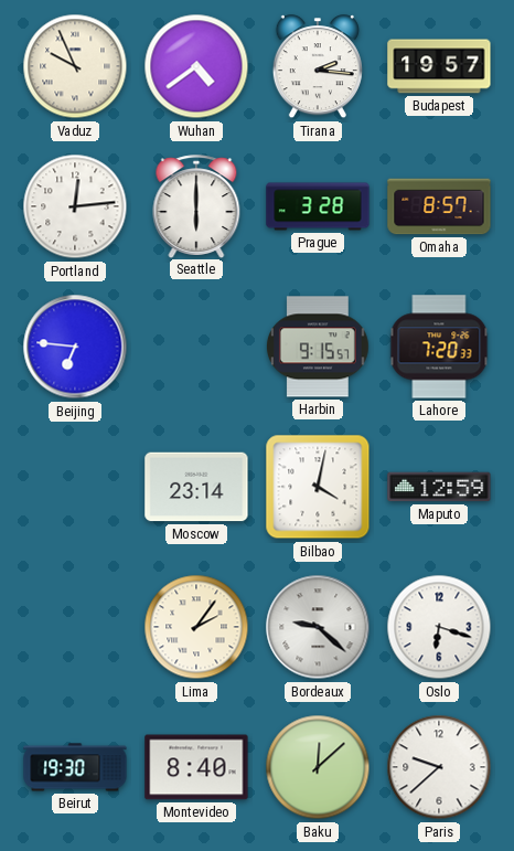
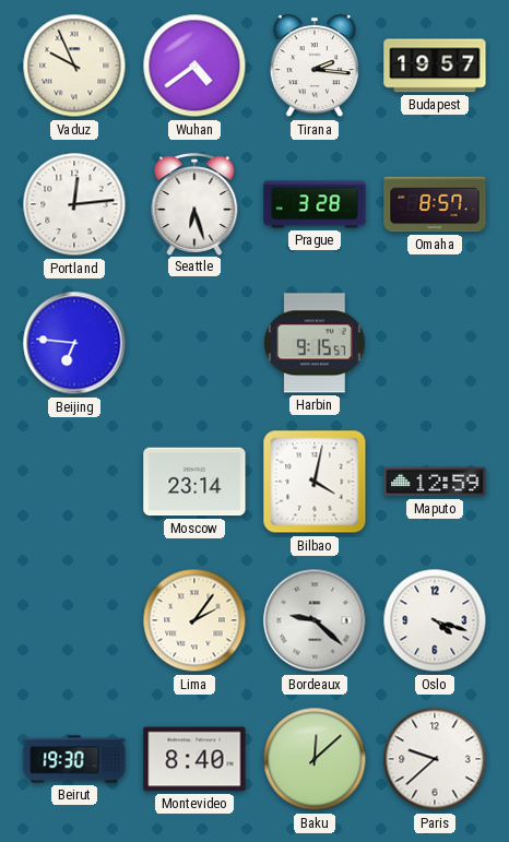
Seattle: 6:00 -> 6:27
Lahore: 7:20 -> none
Oslo: 6:18 -> 4:18
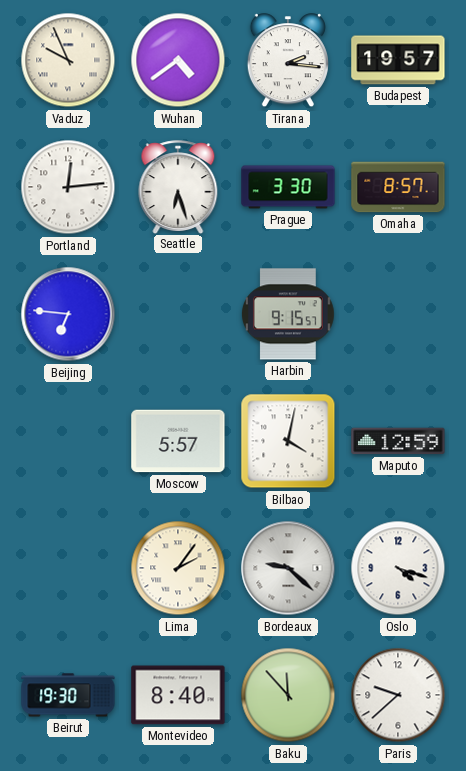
Prague: 3:28 -> 3:30
Moscow: 23:14 -> 5:57
Baku: 12:08 -> 11:53
